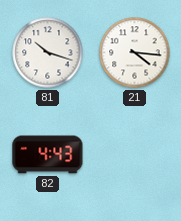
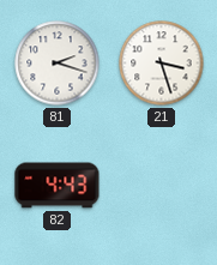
81: 10:18 -> 2:18
21: 4:16 -> 3:27
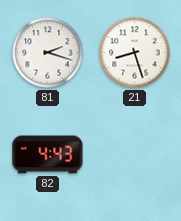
21: 3:27 -> 8:27
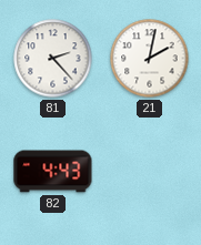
81: 2:18 -> 2:23
21: 8:27 -> 2:02
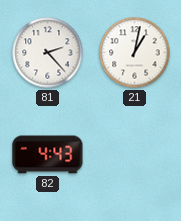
21: 2:02 -> 1:02
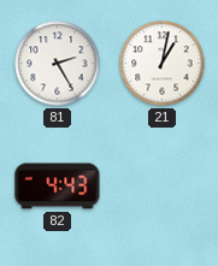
81: 2:23 -> 2:25
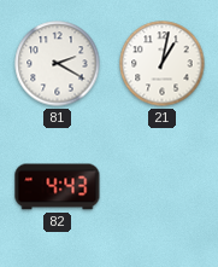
81: 2:25 -> 2:20
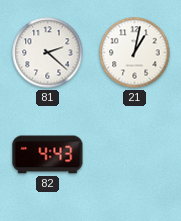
81: 2:20 -> 2:22
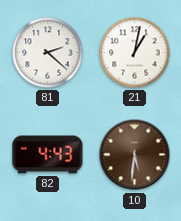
10: none -> 5:31
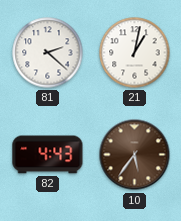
10: 5:31 -> 5:36
